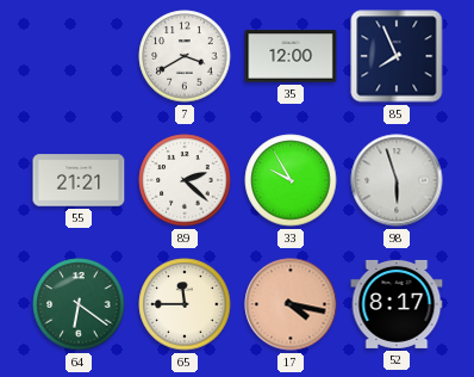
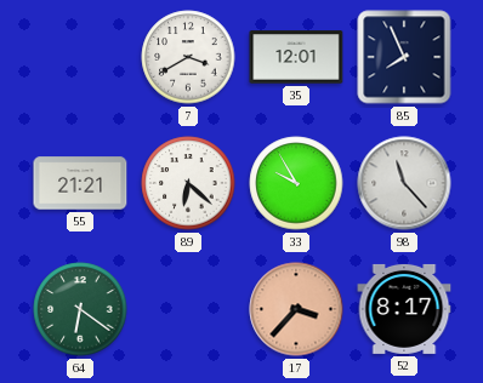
35: 12:00 -> 12:01
89: 2:22 -> 6:22
98: 5:57 -> 11:23
65: 11:45 -> none
17: 4:17 -> 3:37
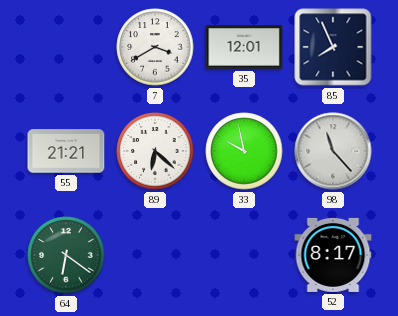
33: 9:55 -> 9:58
17: 3:37 -> none
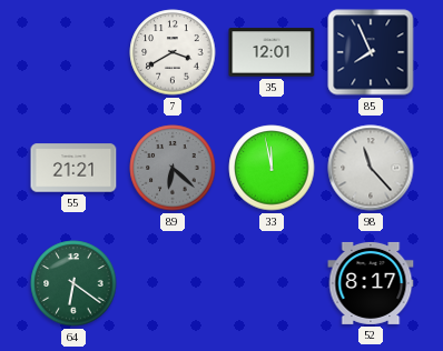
89 dial: white -> grey
33: 9:58 -> 11:58
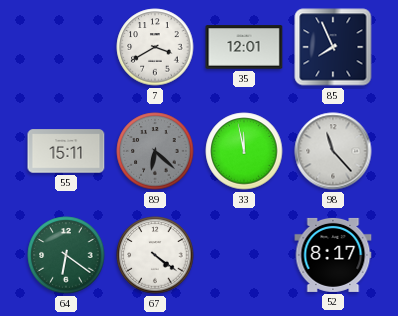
55: 21:21 -> 15:11
67: none -> 4:21
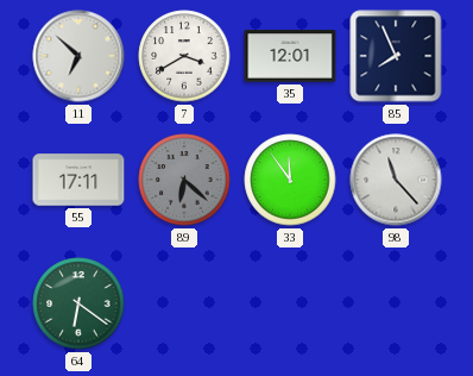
11: none -> 6:52
55: 15:11 -> 17:11
33: 11:58 -> 11:54
67: 4:21 -> none
52: 8:17 -> none
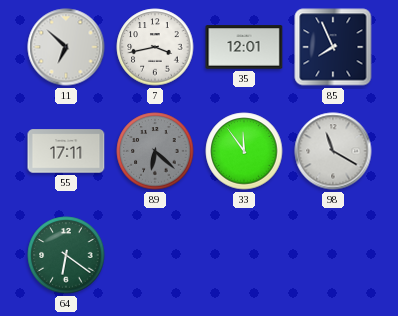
7: 3:40 -> 3:43
98: 11:23 -> 11:20
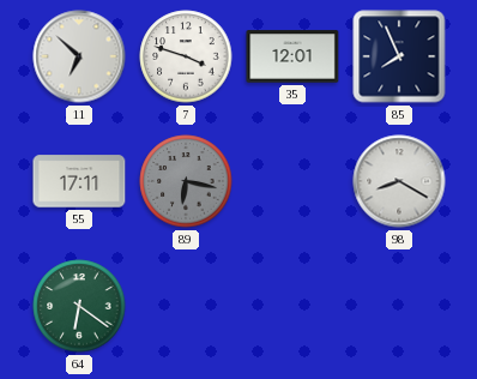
7: 3:43 -> 3:48
89: 6:22 -> 6:17
33: 11:54 -> none
98: 11:20 -> 8:20
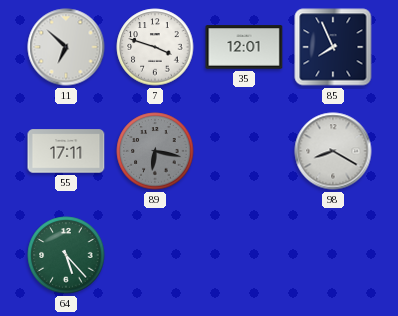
64: 6:21 -> 5:23
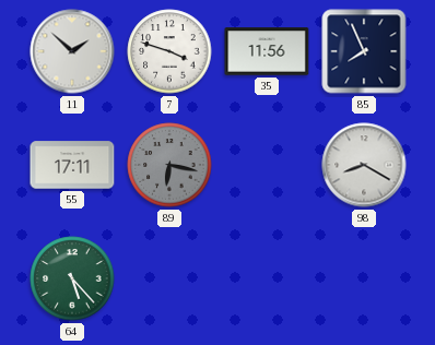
11: 6:52 -> 1:52
35: 12:01 -> 11:56
